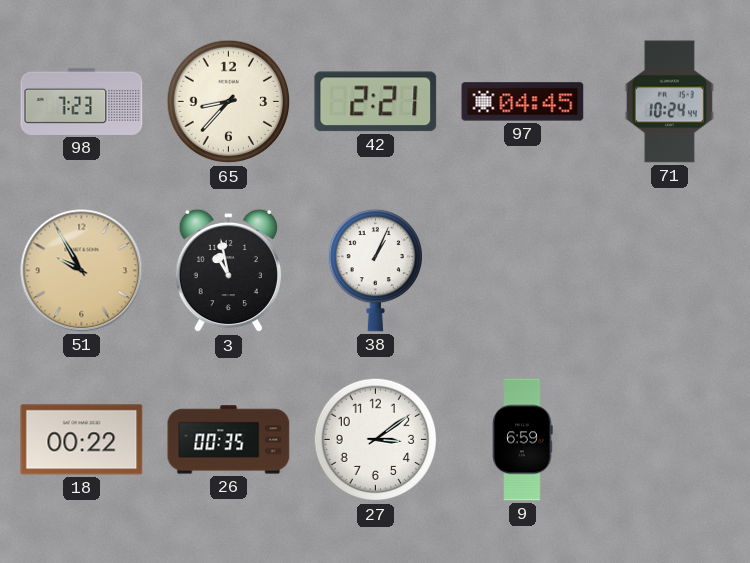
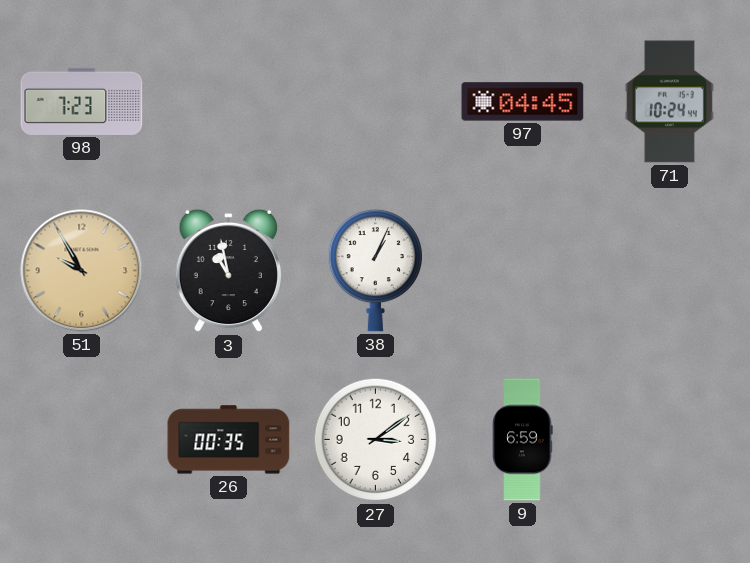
65: 8:37 -> none
42: 2:21 -> none
18: 00:22 -> none
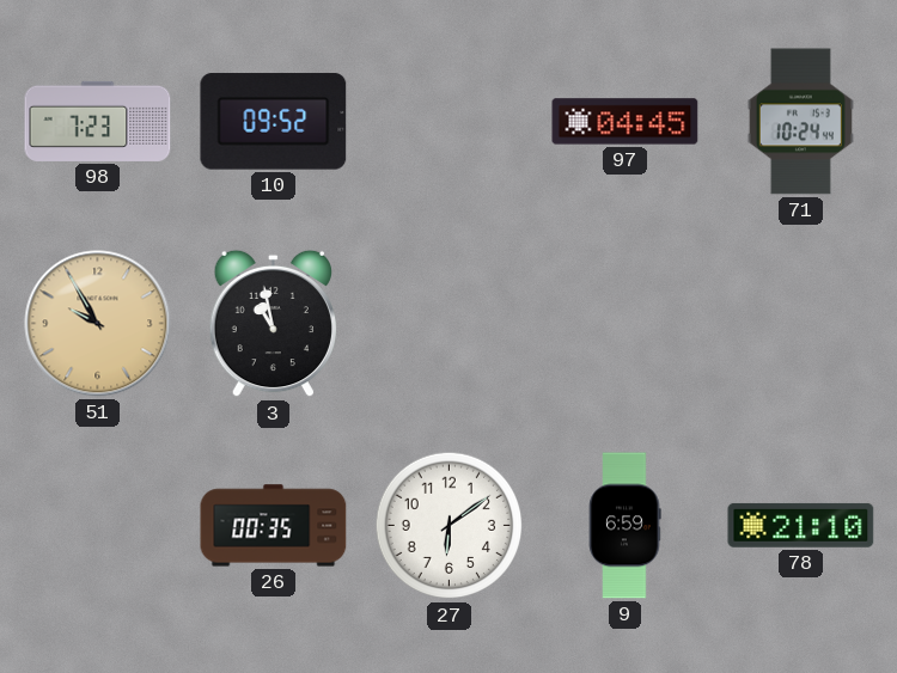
10: none -> 09:52
38: 1:04 -> none
27: 3:09 -> 6:09
78: none -> 21:10
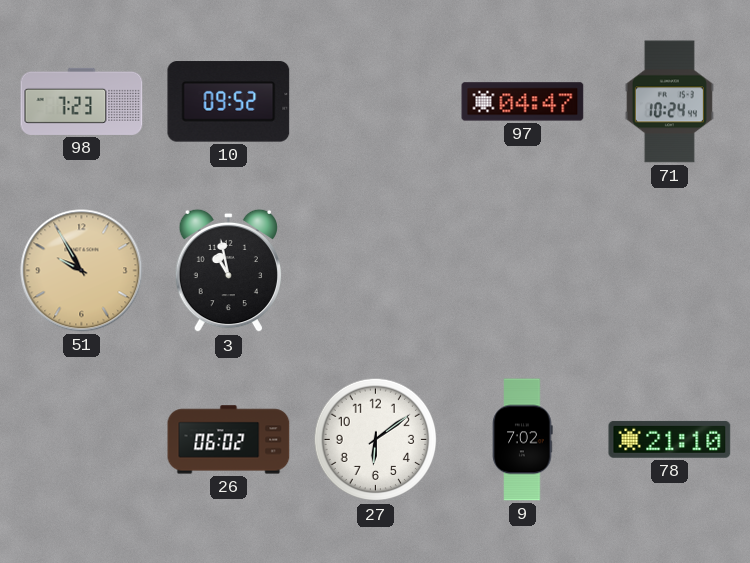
97: 04:45 -> 04:47
26: 00:35 -> 06:02
9: 6:59 -> 7:02
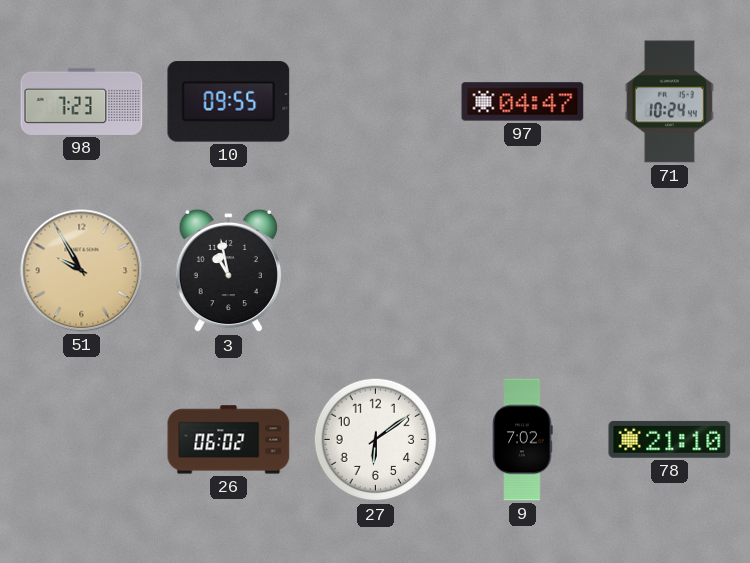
10: 09:52 -> 09:55
